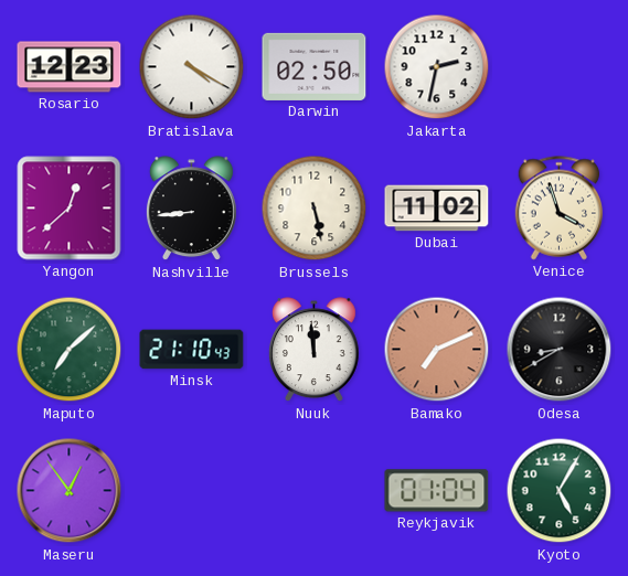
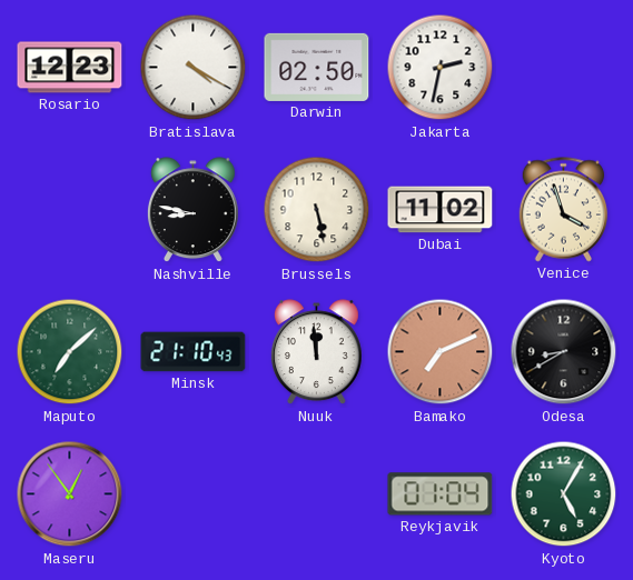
Yangon: 12:38 -> none
Nashville: 8:44 -> 8:47
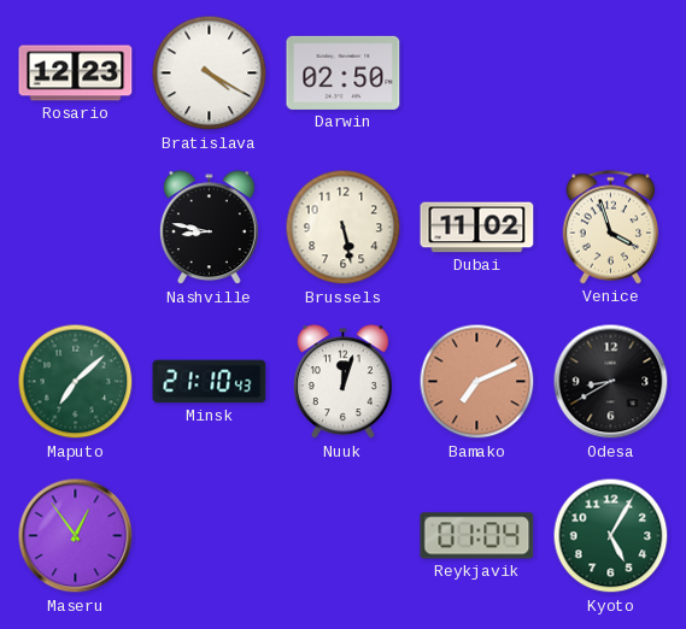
Jakarta: 2:32 -> none
Nuuk: 11:59 -> 12:03
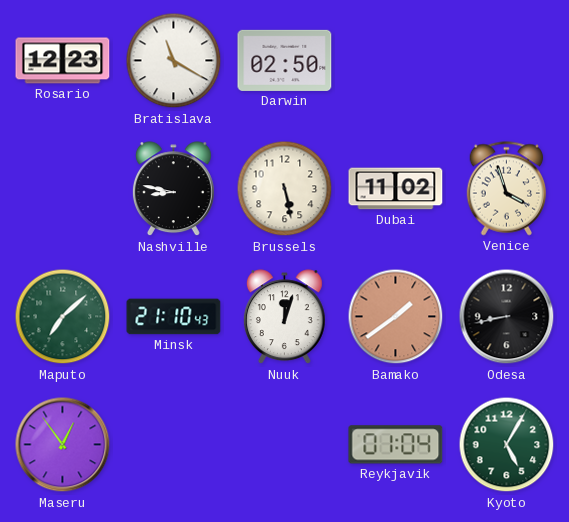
Bratislava: 4:20 -> 11:20
Bamako: 7:11 -> 1:39
Odesa: 8:40 -> 8:43
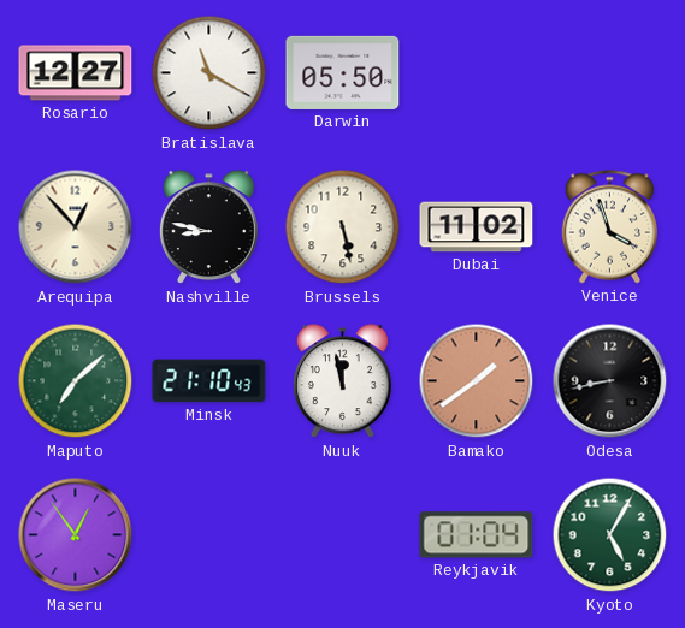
Rosario: 12:23 -> 12:27
Darwin: 02:50 -> 05:50
Arequipa: none -> 12:53
Nuuk: 12:03 -> 11:58
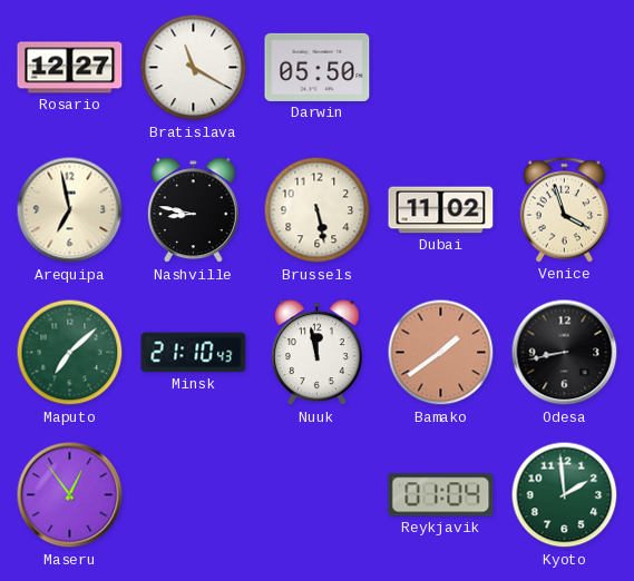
Arequipa: 12:53 -> 6:58
Kyoto: 5:05 -> 1:59
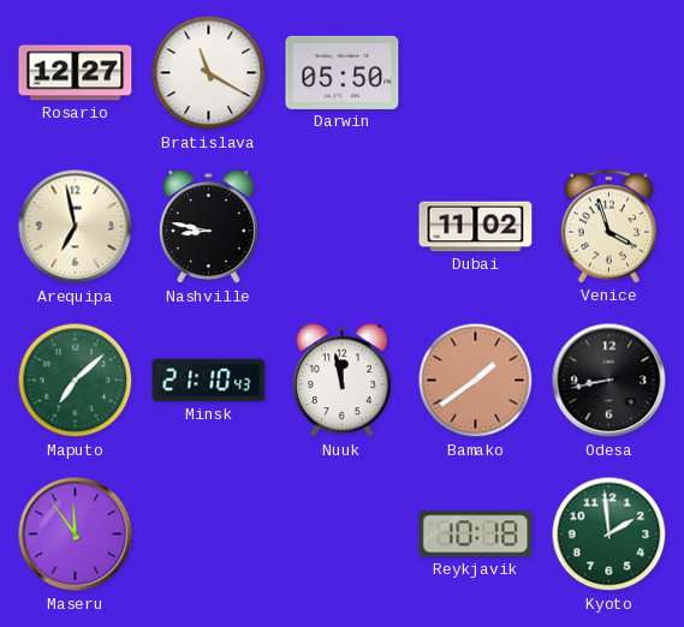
Brussels: 5:28 -> none
Maseru: 12:54 -> 11:54
Reykjavik: 01:04 -> 10:18
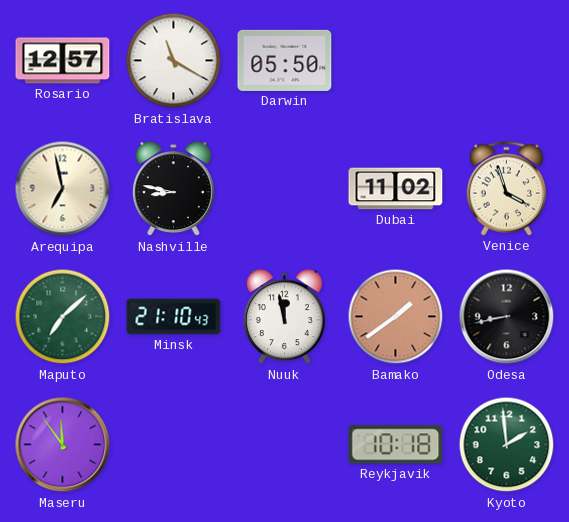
Rosario: 12:27 -> 12:57
